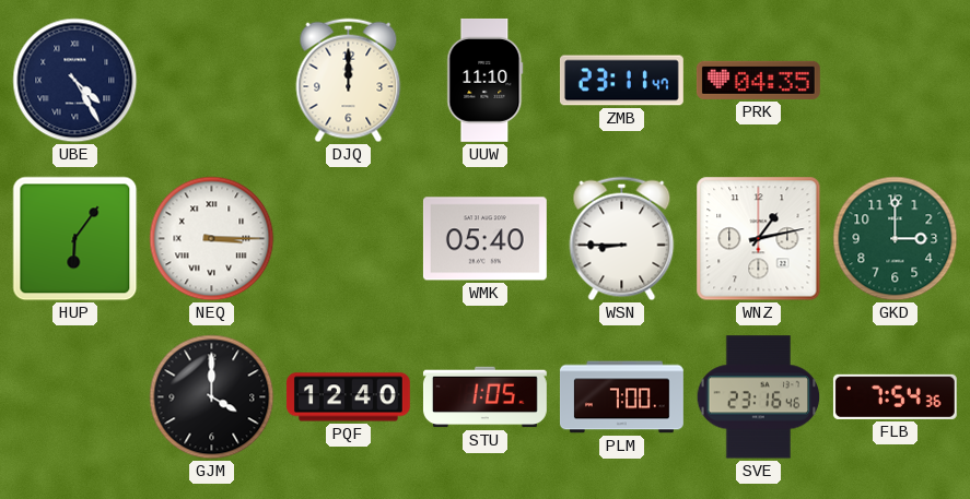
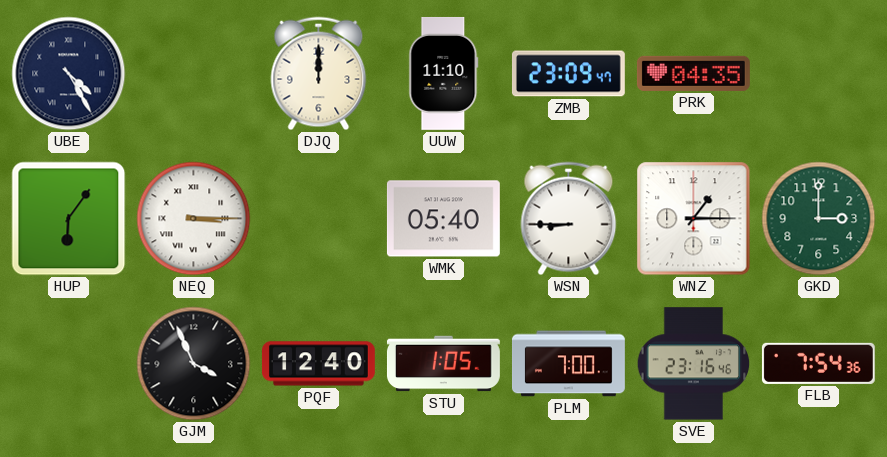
ZMB: 23:11 -> 23:09
WNZ: 1:13 -> 1:15
GJM: 4:00 -> 3:56
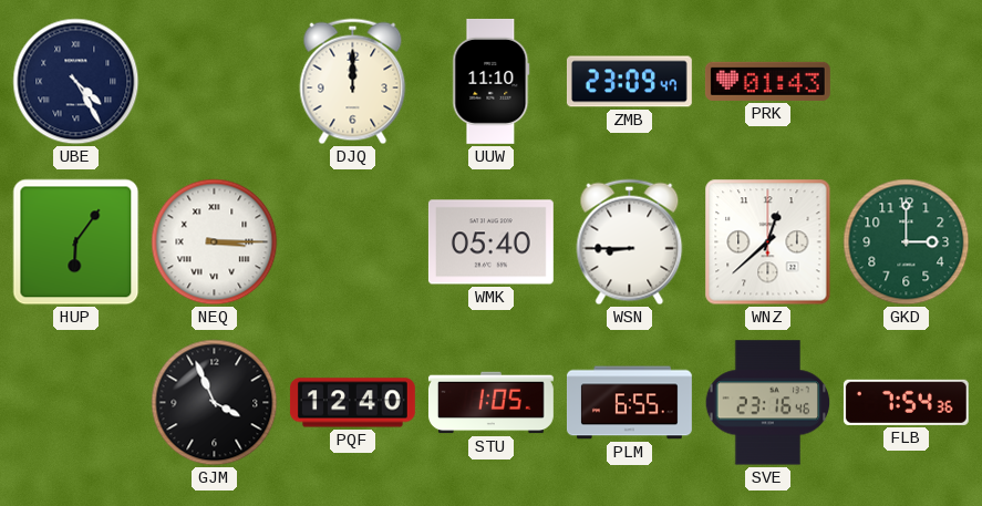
PRK: 04:35 -> 01:43
WNZ: 1:15 -> 12:38
PLM: 7:00 -> 6:55
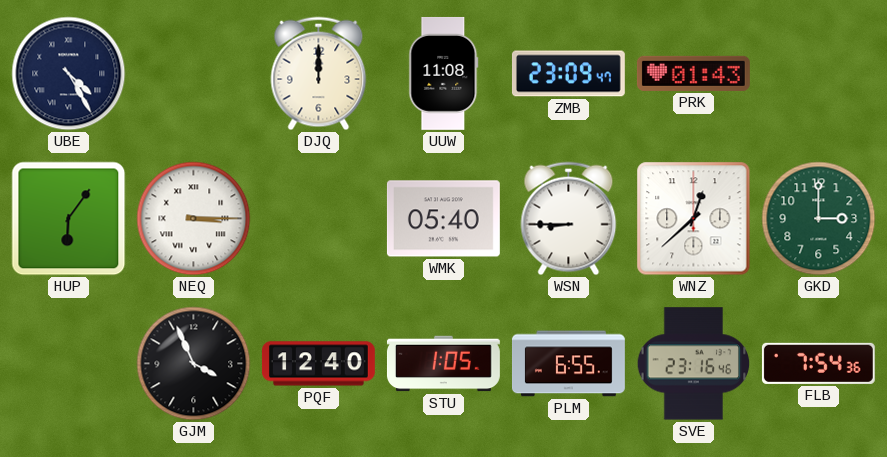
UUW: 11:10 -> 11:08
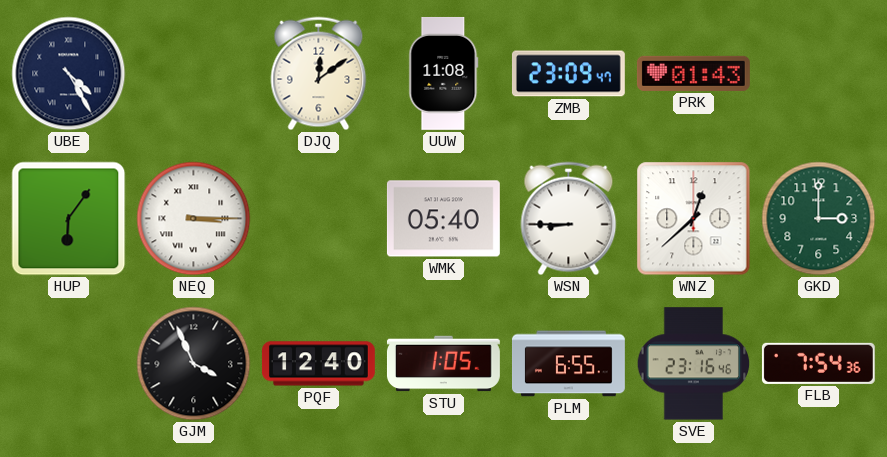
DJQ: 12:00 -> 12:09
